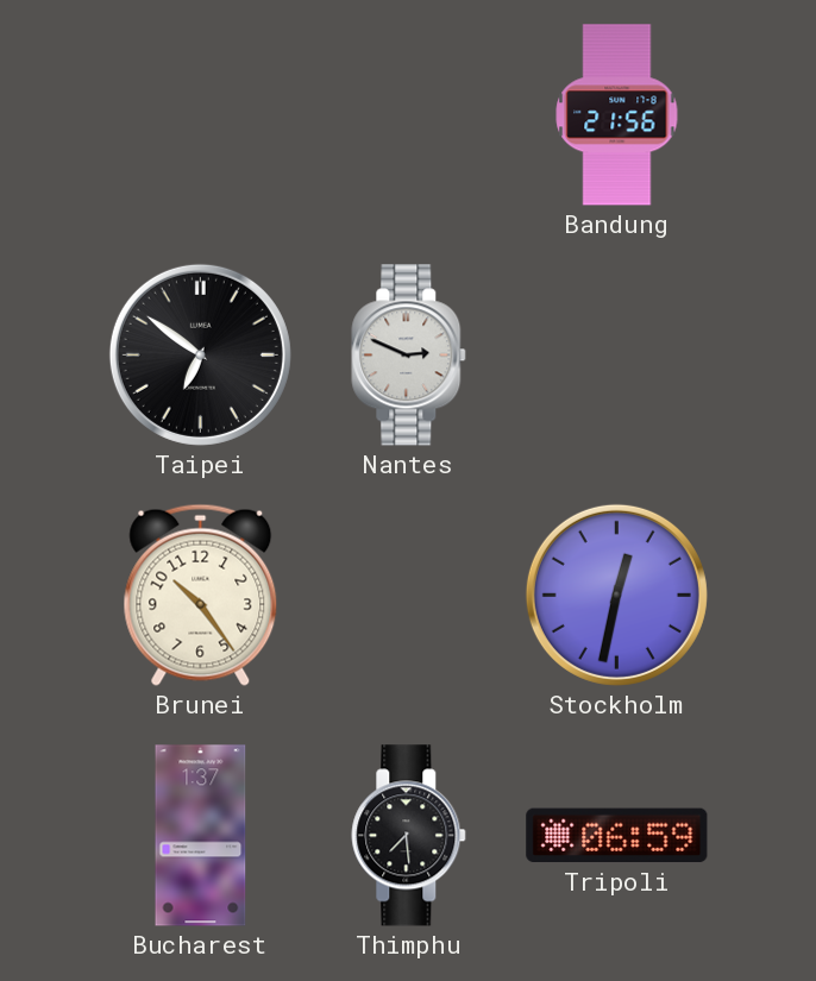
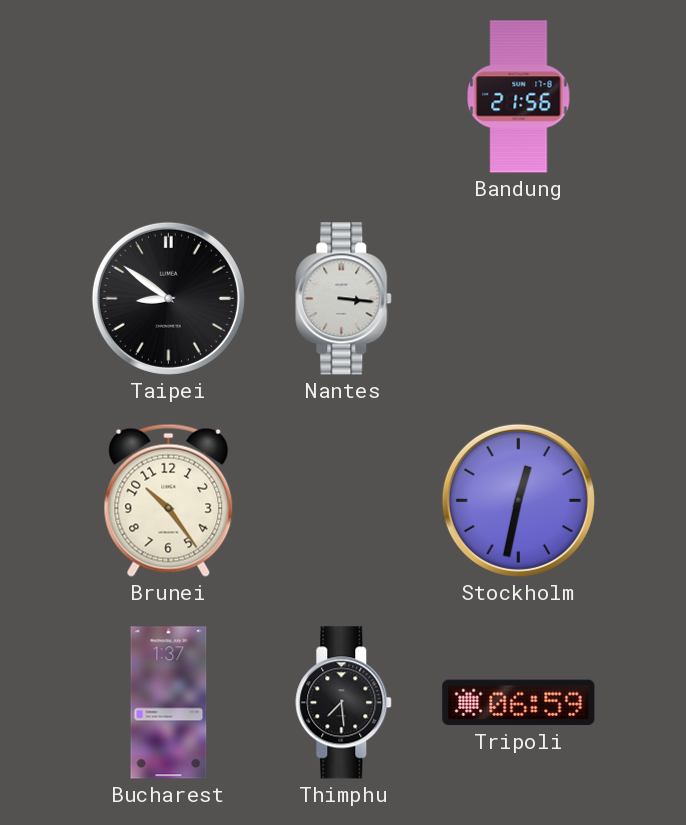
Taipei: 6:51 -> 8:51
Nantes: 2:49 -> 3:16
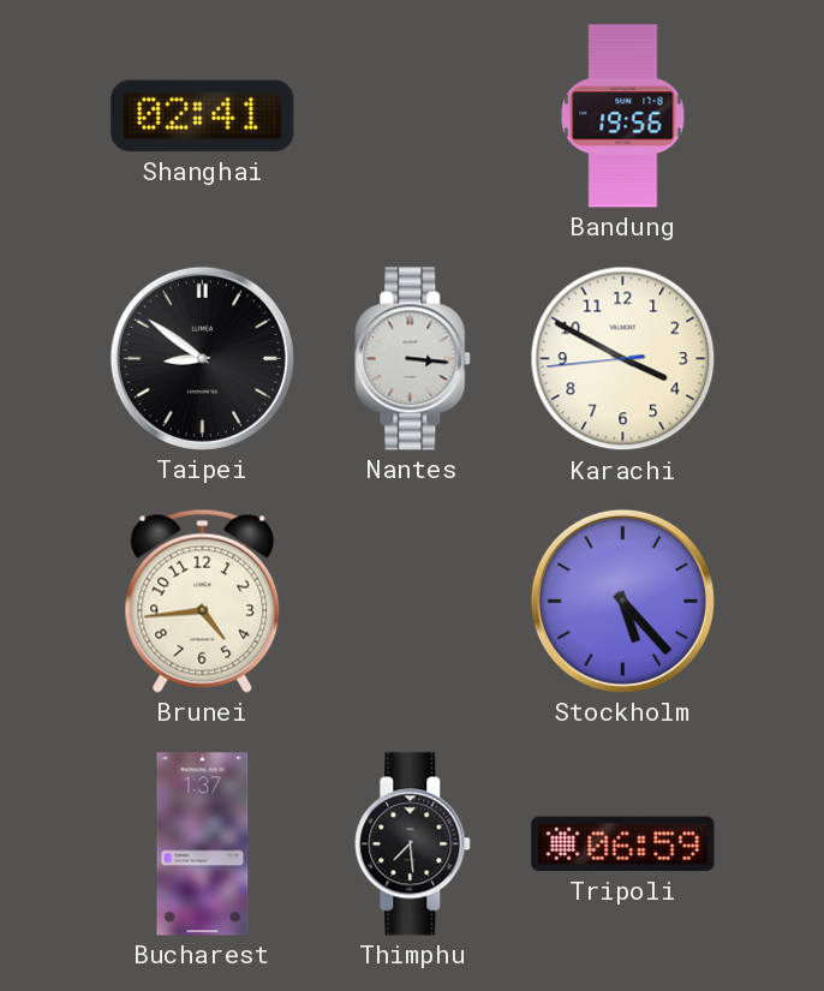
Shanghai: none -> 02:41
Bandung: 21:56 -> 19:56
Karachi: none -> 3:49
Brunei: 10:24 -> 4:44
Stockholm: 12:32 -> 5:23
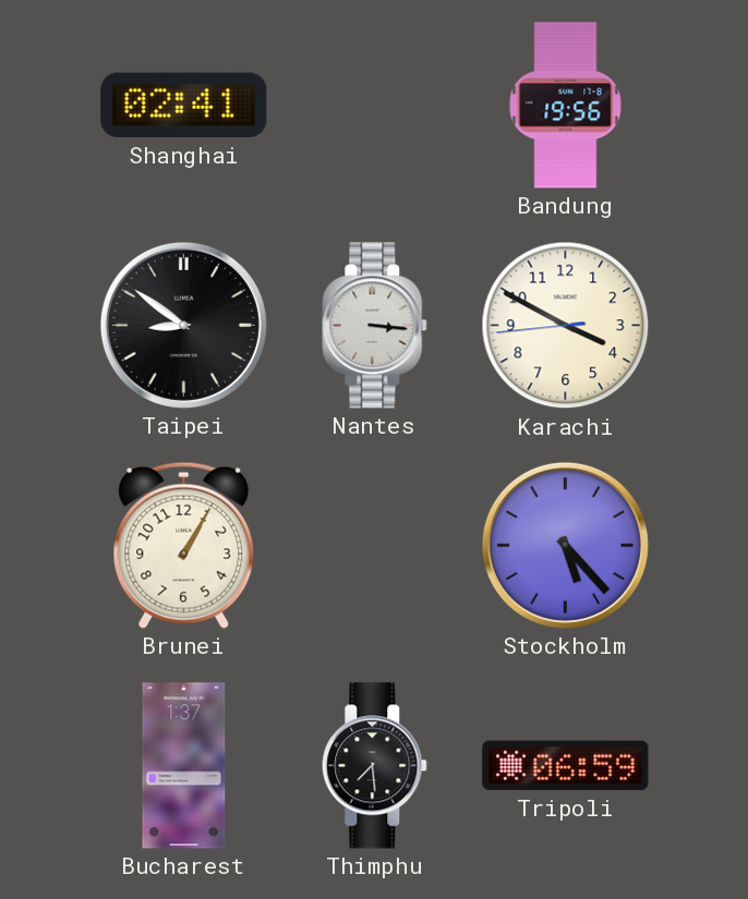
Brunei: 4:44 -> 1:05
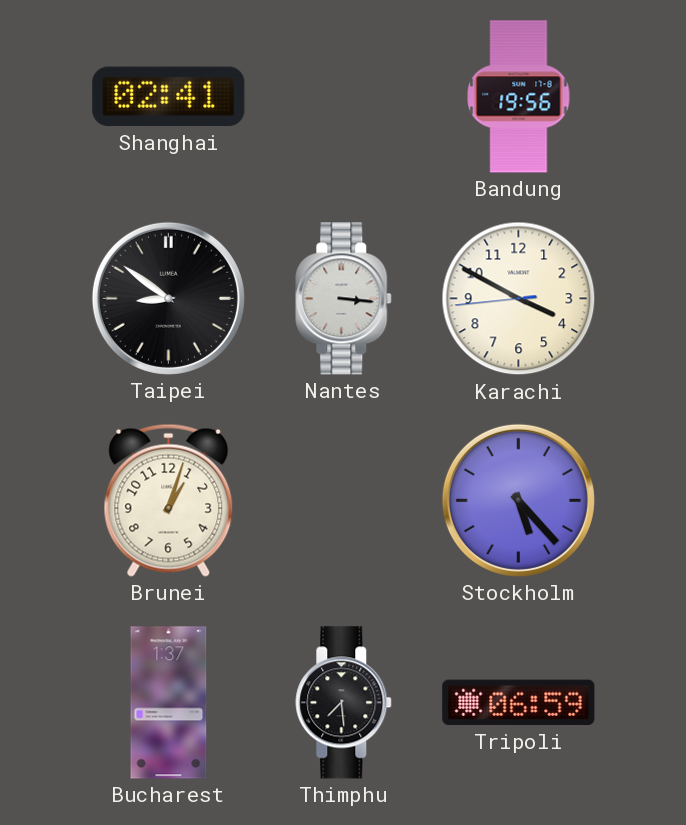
Brunei: 1:05 -> 1:03
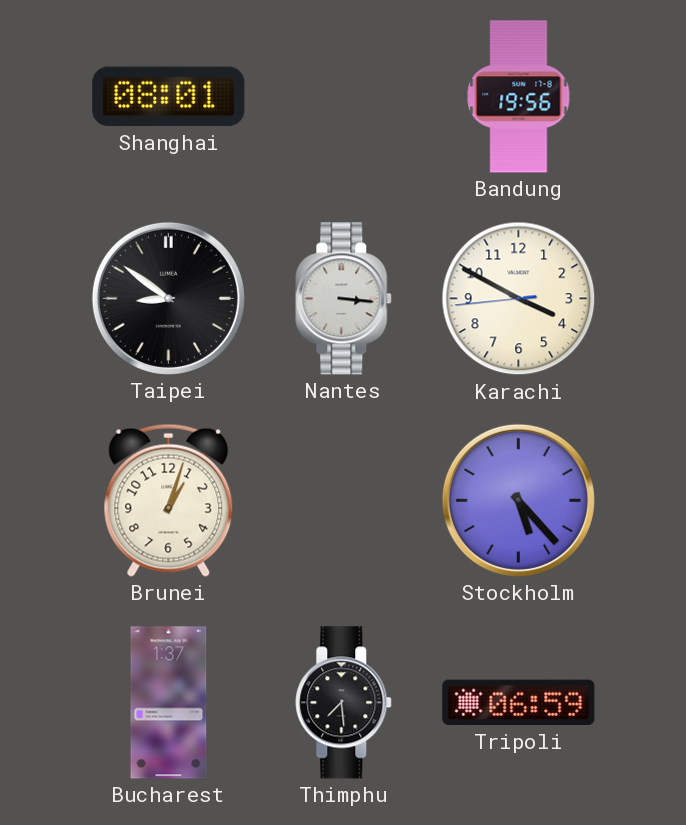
Shanghai: 02:41 -> 08:01
